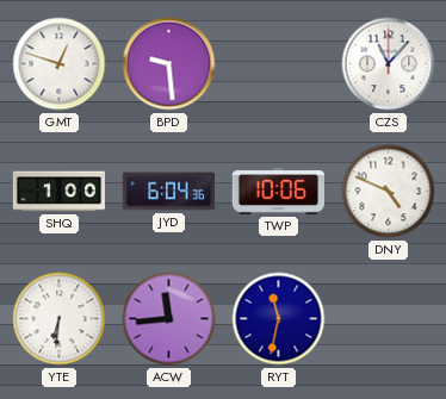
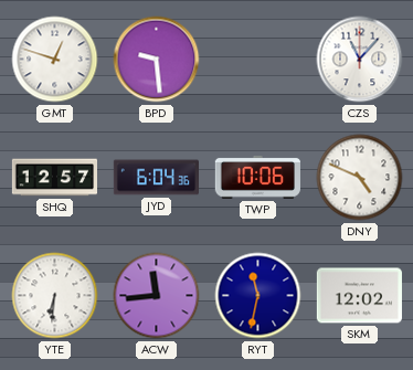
SHQ: 1:00 -> 12:57
SKM: none -> 12:02
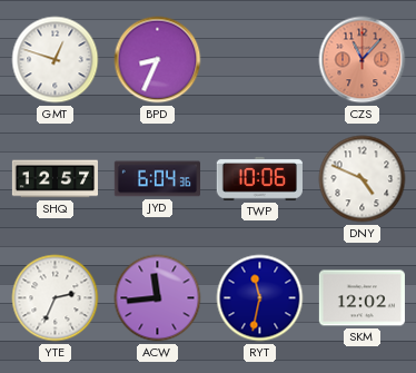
BPD: 9:29 -> 8:34
CZS dial: white -> salmon
YTE: 6:31 -> 2:34
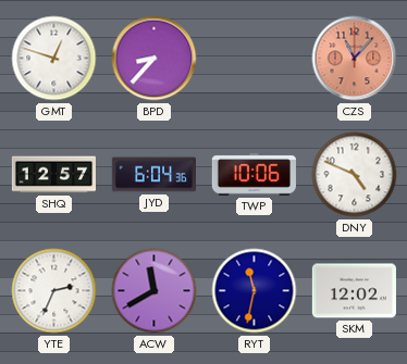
BPD: 8:34 -> 8:37
ACW: 11:44 -> 11:40
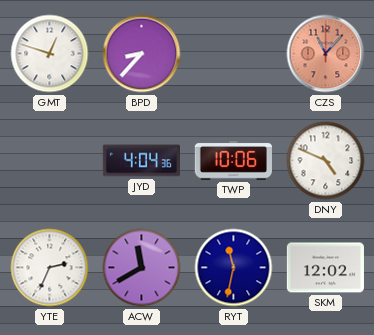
SHQ: 12:57 -> none
JYD: 6:04 -> 4:04
